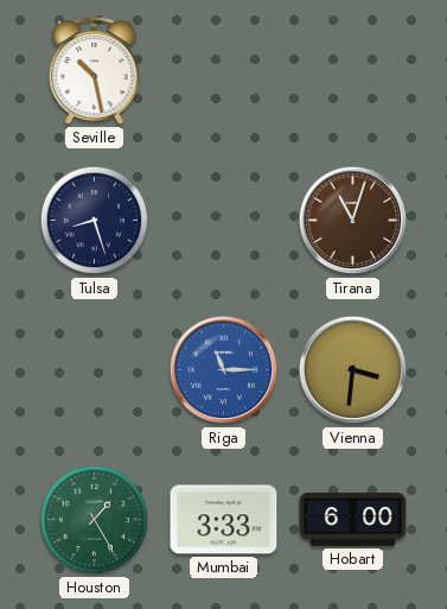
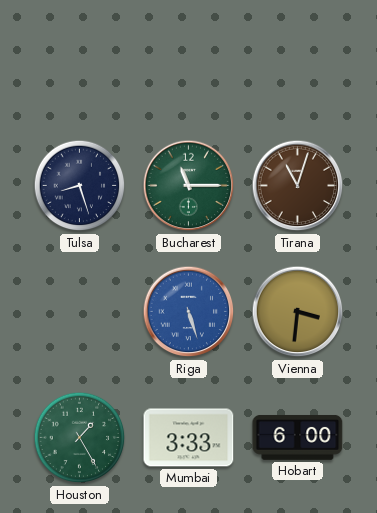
Seville: 10:28 -> none
Bucharest: none -> 11:15
Riga: 11:15 -> 5:27
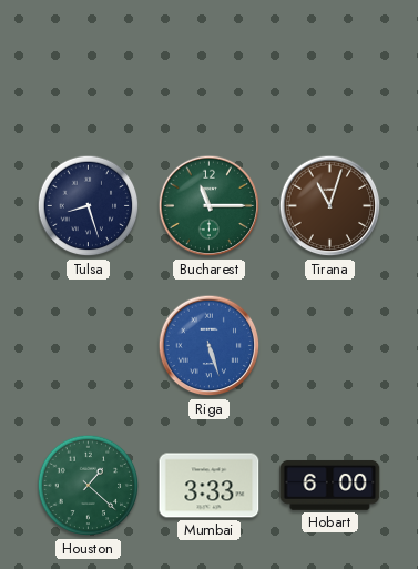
Vienna: 3:31 -> none
Houston: 1:25 -> 1:22
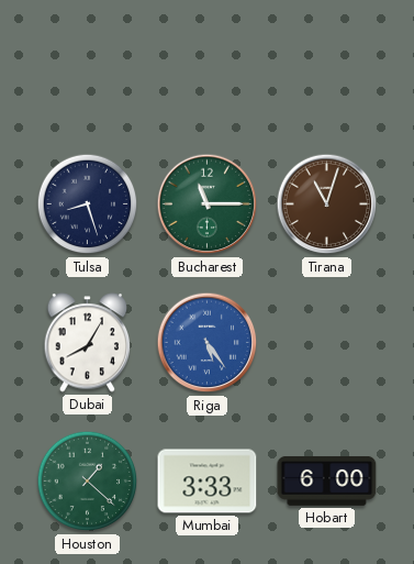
Dubai: none -> 8:05
Riga: 5:27 -> 5:24
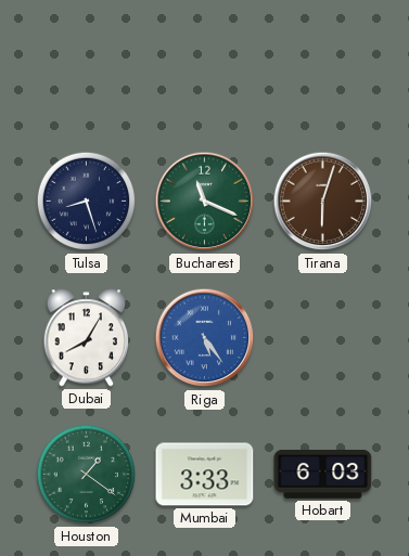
Bucharest: 11:15 -> 11:19
Tirana: 11:03 -> 6:03
Houston: 1:22 -> 1:21
Hobart: 6:00 -> 6:03
